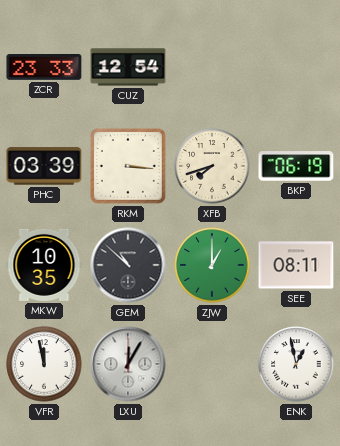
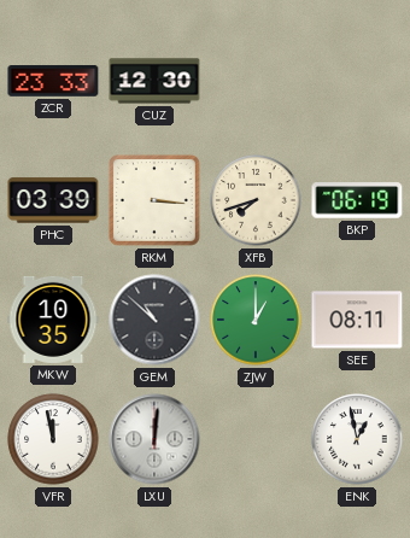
CUZ: 12:54 -> 12:30
LXU: 12:05 -> 12:01
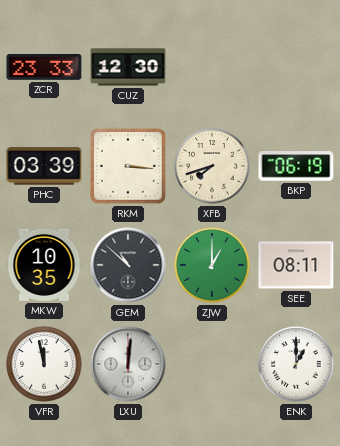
ENK: 12:58 -> 1:00
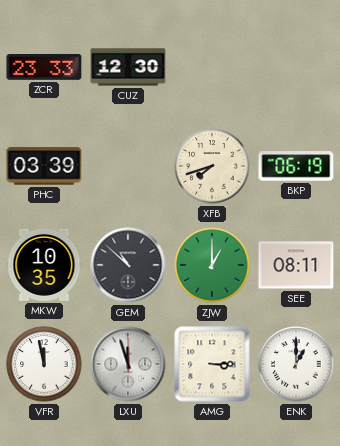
RKM: 3:16 -> none
LXU: 12:01 -> 11:57
AMG: none -> 3:15
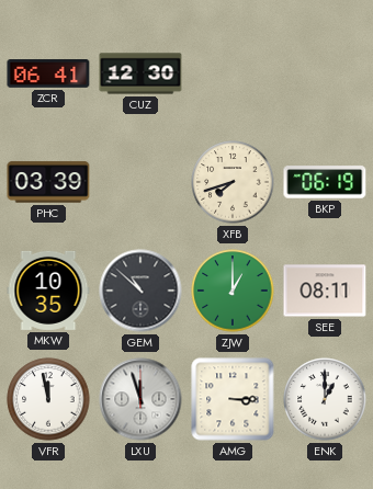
ZCR: 23:33 -> 06:41
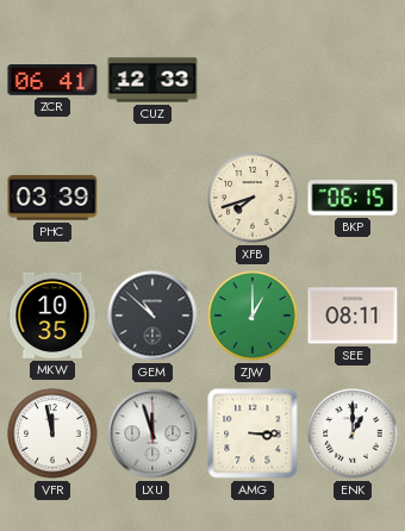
CUZ: 12:30 -> 12:33
BKP: 06:19 -> 06:15
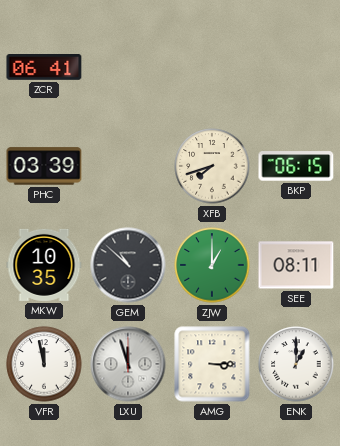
CUZ: 12:33 -> none
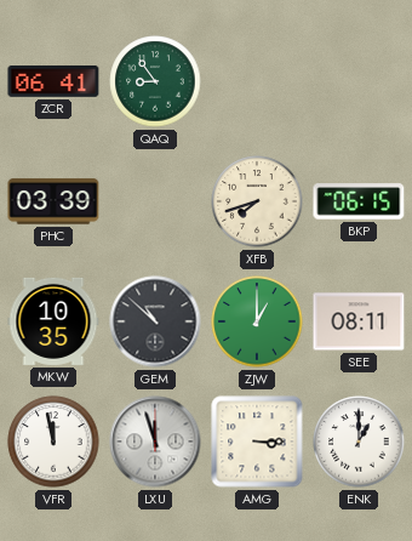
QAQ: none -> 8:54
